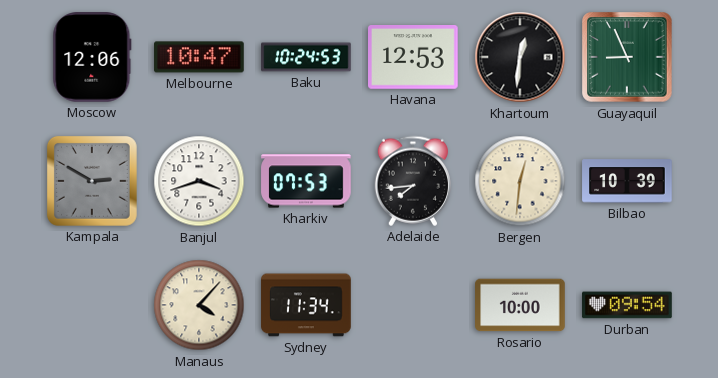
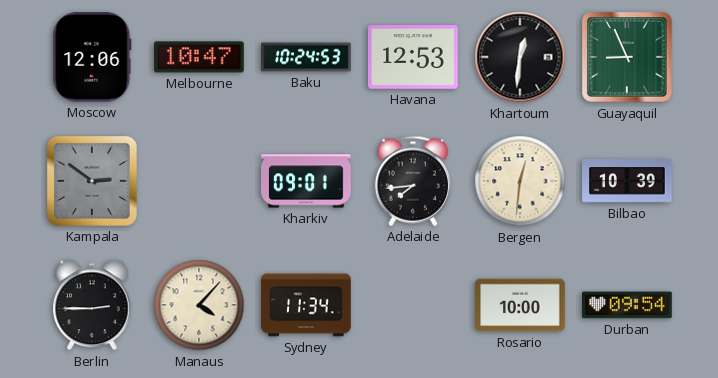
Kampala: 2:50 -> 2:51
Banjul: 3:42 -> none
Kharkiv: 07:53 -> 09:01
Berlin: none -> 2:45
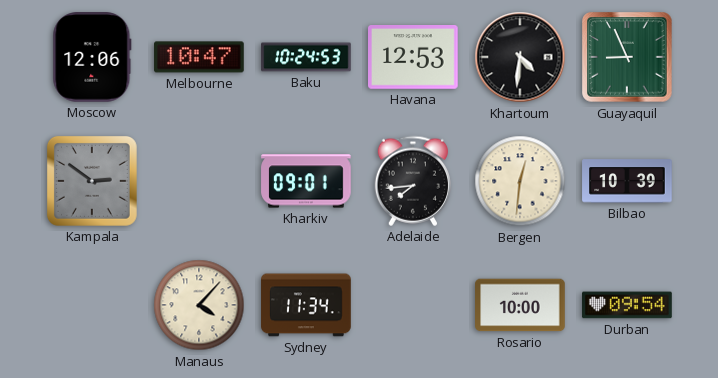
Khartoum: 12:31 -> 4:31
Berlin: 2:45 -> none
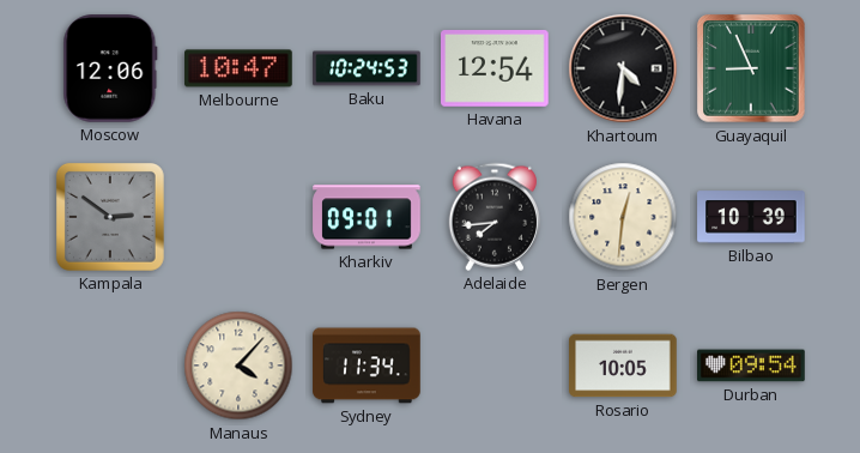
Havana: 12:53 -> 12:54
Rosario: 10:00 -> 10:05
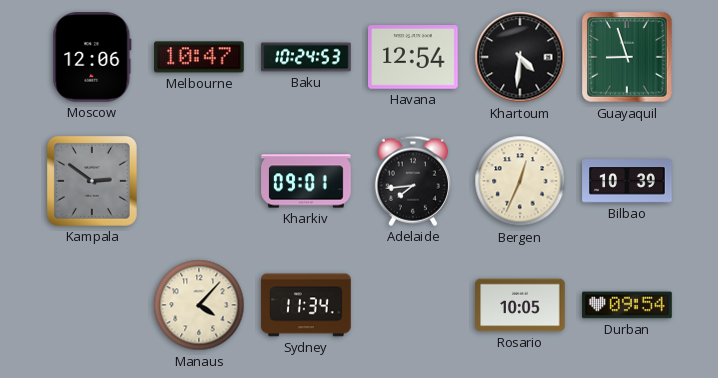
Guayaquil: 8:56 -> 8:57
Bergen: 12:31 -> 12:34
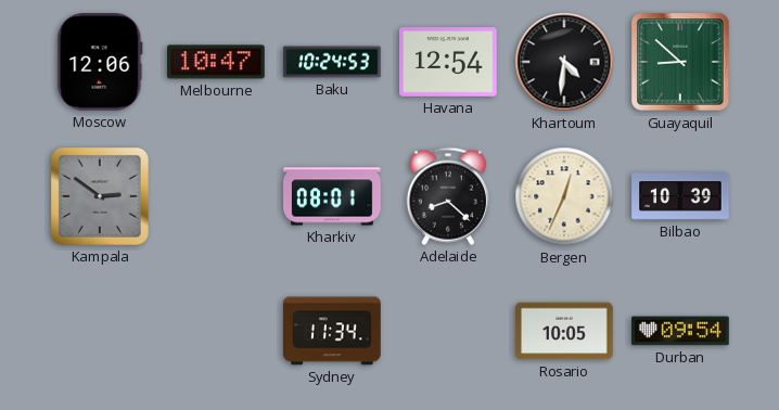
Guayaquil: 8:57 -> 8:52
Kharkiv: 09:01 -> 08:01
Adelaide: 7:44 -> 8:22
Manaus: 4:07 -> none
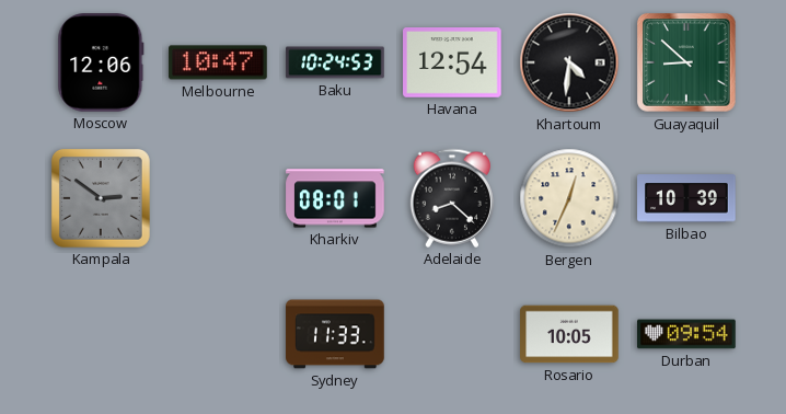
Sydney: 11:34 -> 11:33
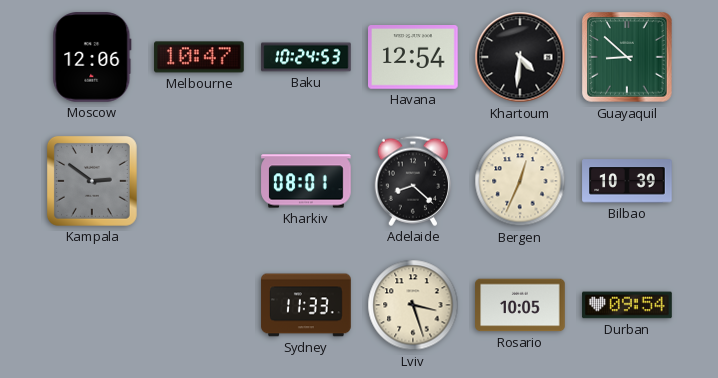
Lviv: none -> 3:27
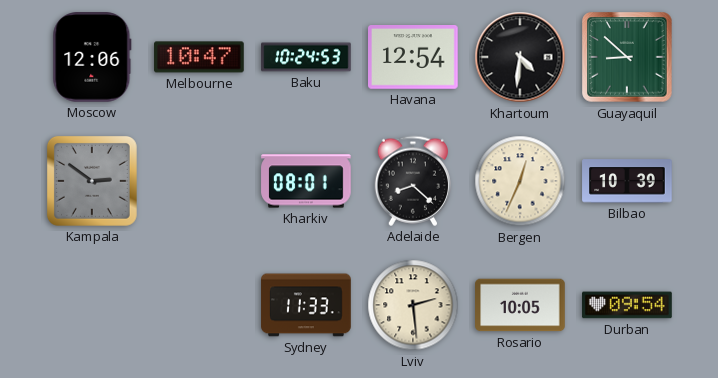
Lviv: 3:27 -> 2:29
